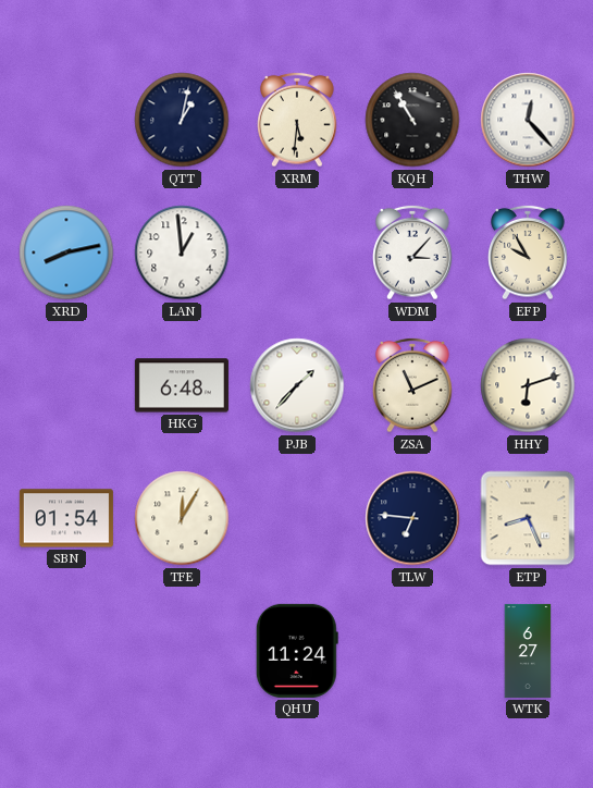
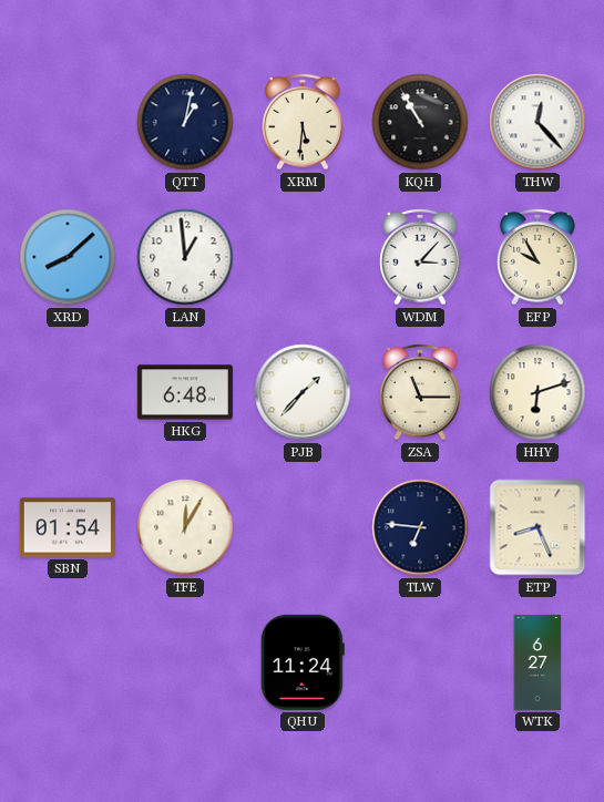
XRD: 8:13 -> 8:08
ZSA: 11:11 -> 11:15
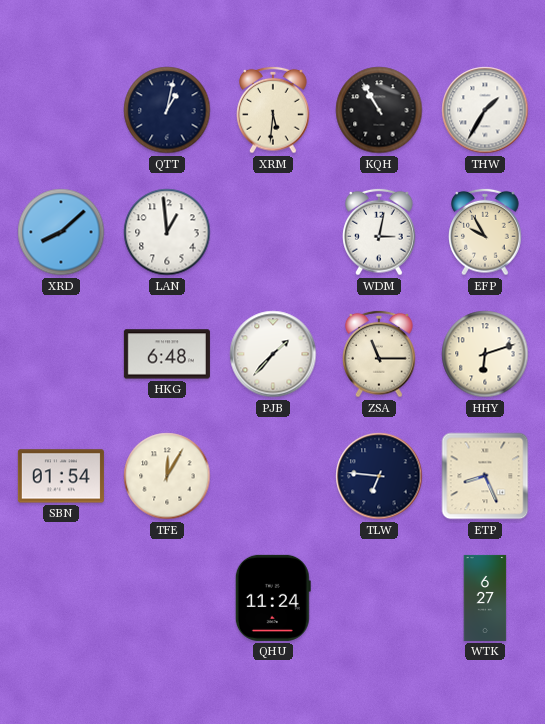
THW: 12:23 -> 1:35
WDM: 3:07 -> 3:02
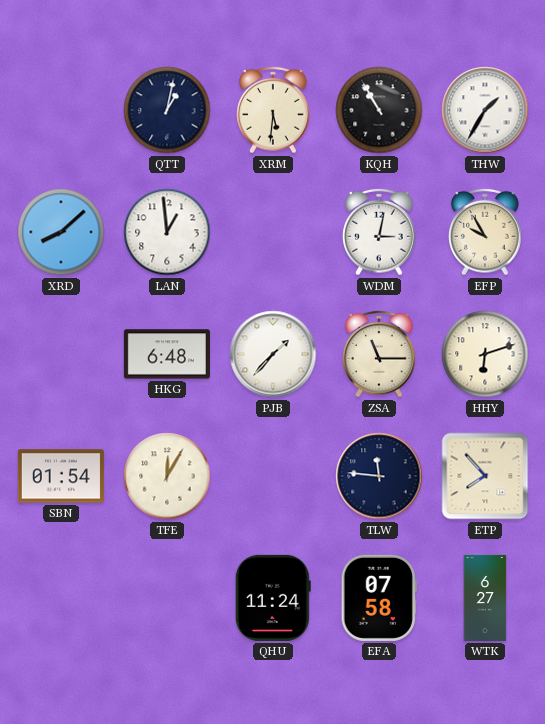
TLW: 6:46 -> 11:46
ETP: 8:26 -> 7:53
EFA: none -> 07:58
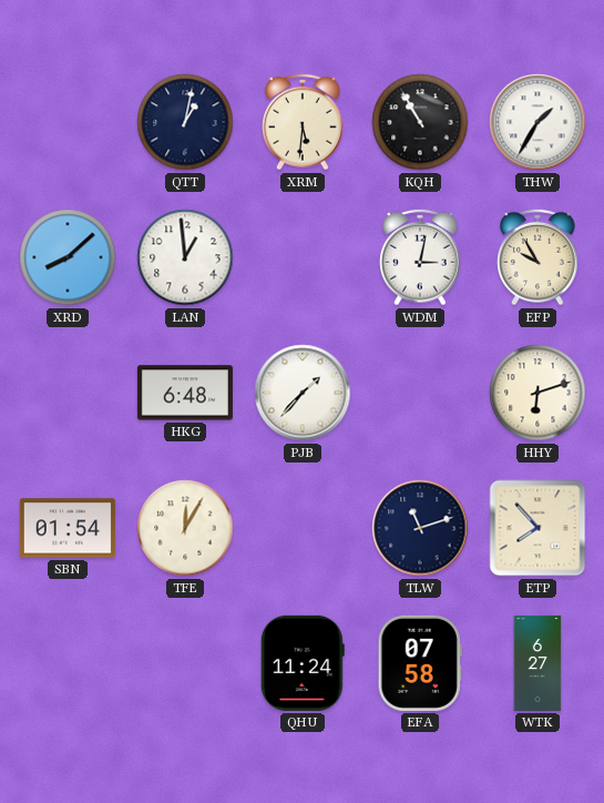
ZSA: 11:15 -> none
TLW: 11:46 -> 11:12
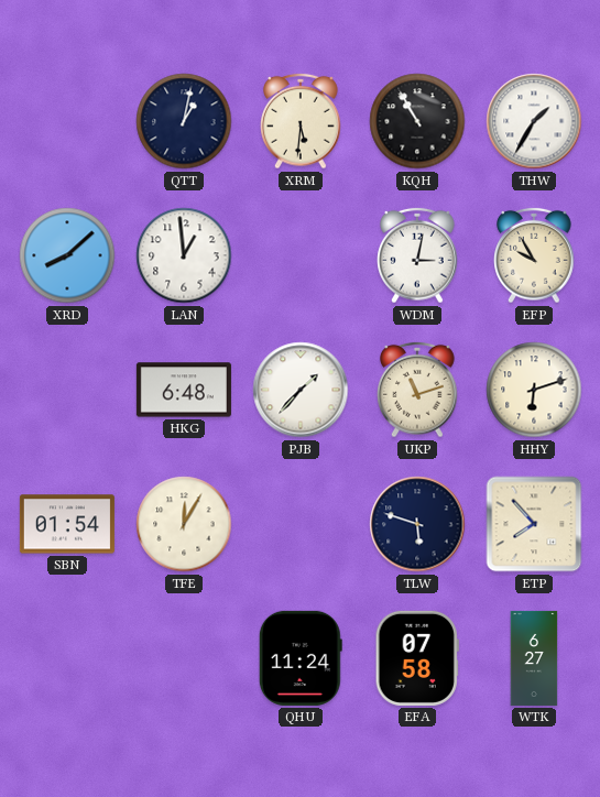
UKP: none -> 11:12
TLW: 11:12 -> 5:48
